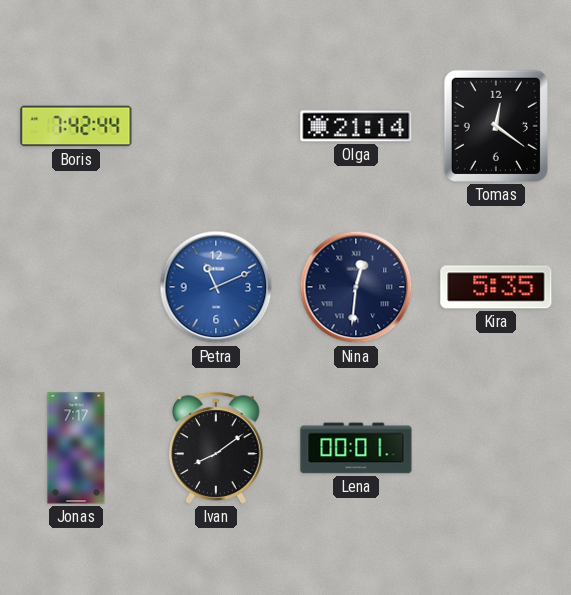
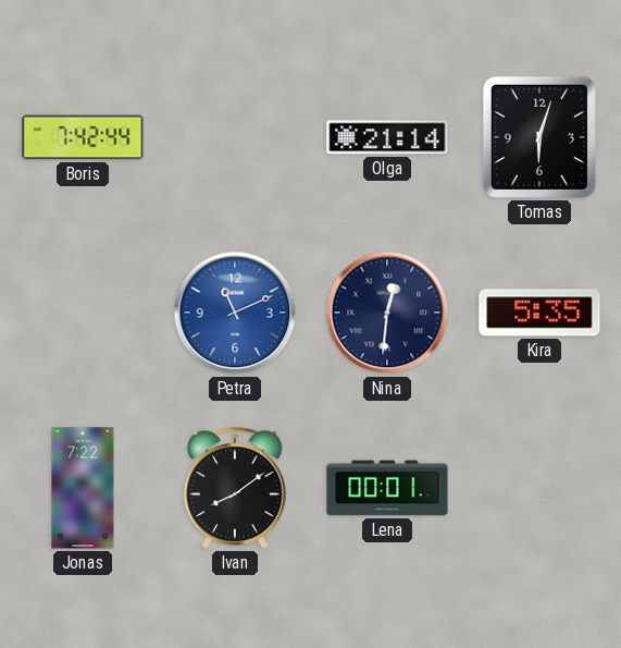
Tomas: 12:21 -> 6:03
Jonas: 7:17 -> 7:22
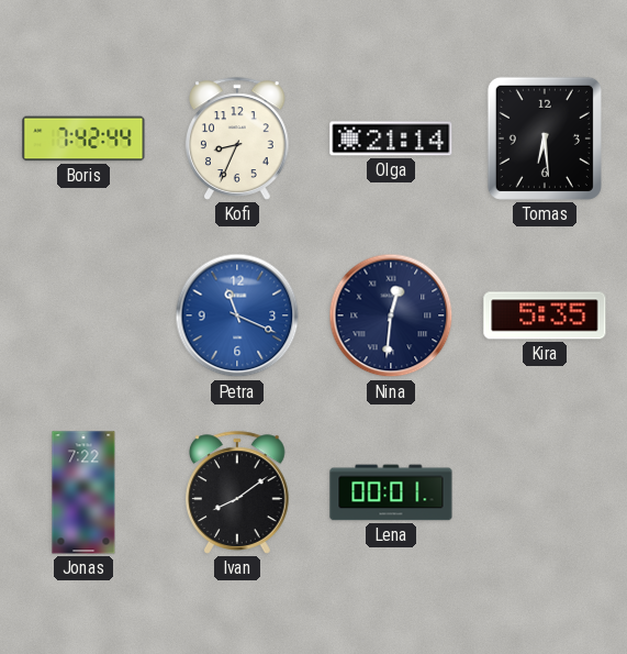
Kofi: none -> 8:34
Tomas: 6:03 -> 6:29
Petra: 11:11 -> 11:19
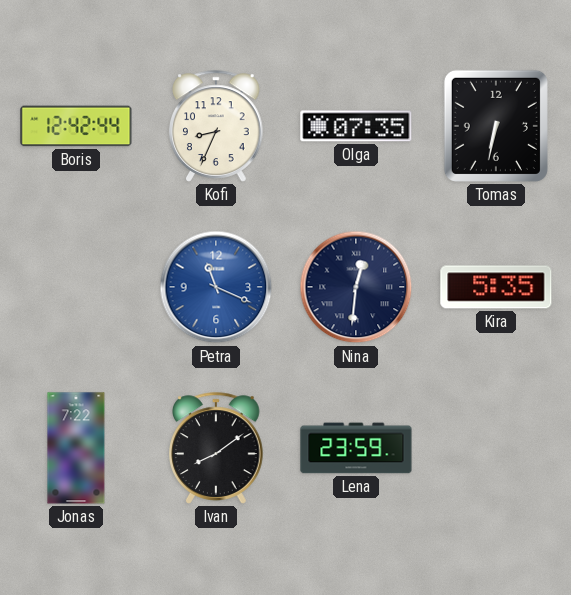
Boris: 7:42 -> 12:42
Olga: 21:14 -> 07:35
Tomas: 6:29 -> 6:32
Lena: 00:01 -> 23:59
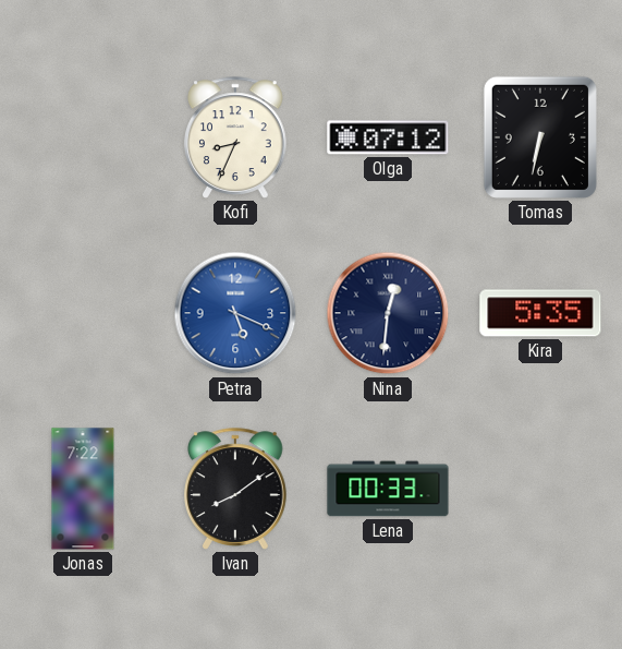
Boris: 12:42 -> none
Olga: 07:35 -> 07:12
Petra: 11:19 -> 5:19
Lena: 23:59 -> 00:33
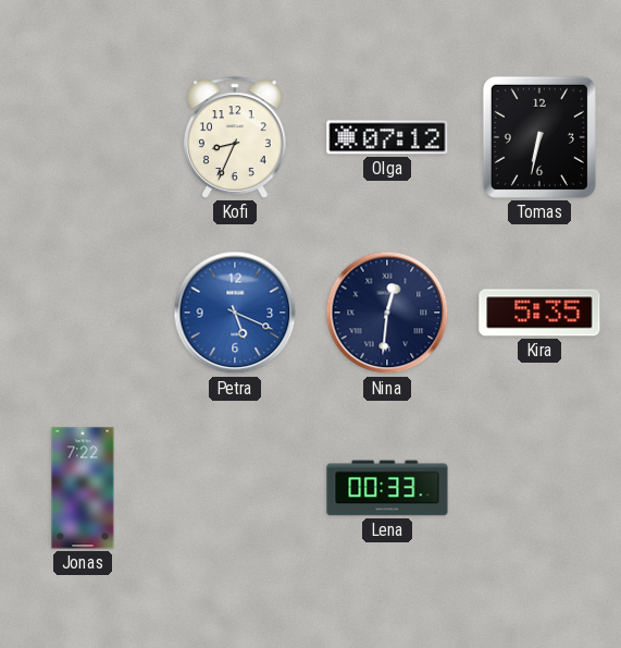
Ivan: 8:09 -> none
